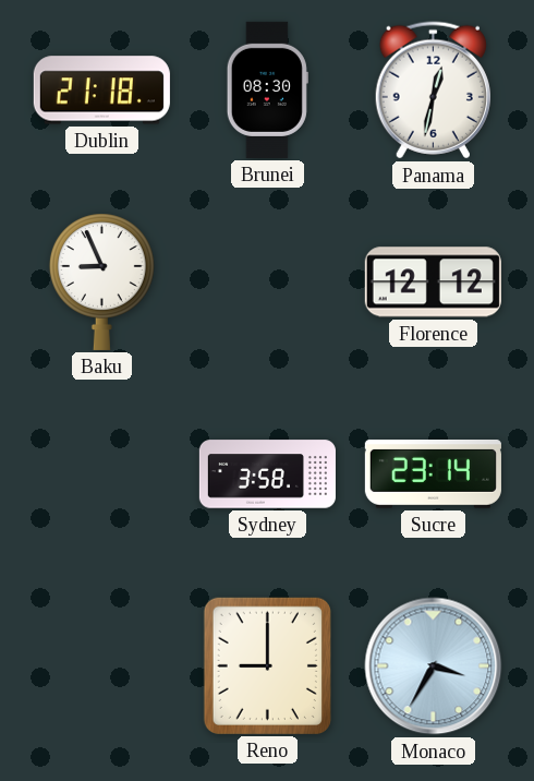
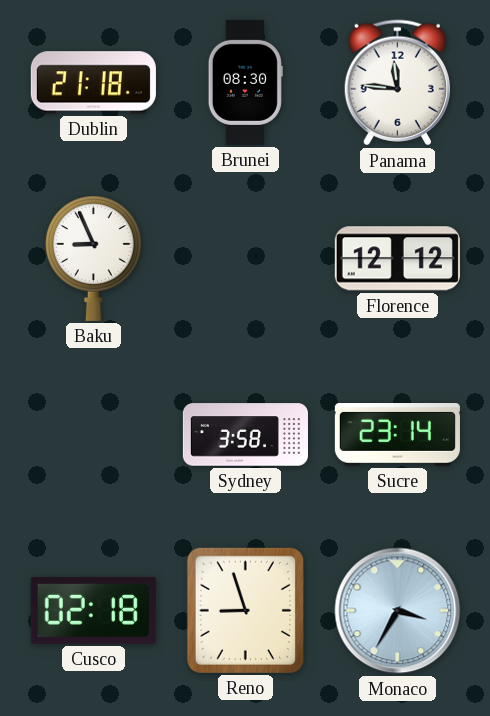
Panama: 12:32 -> 11:46
Cusco: none -> 02:18
Reno: 9:00 -> 8:57
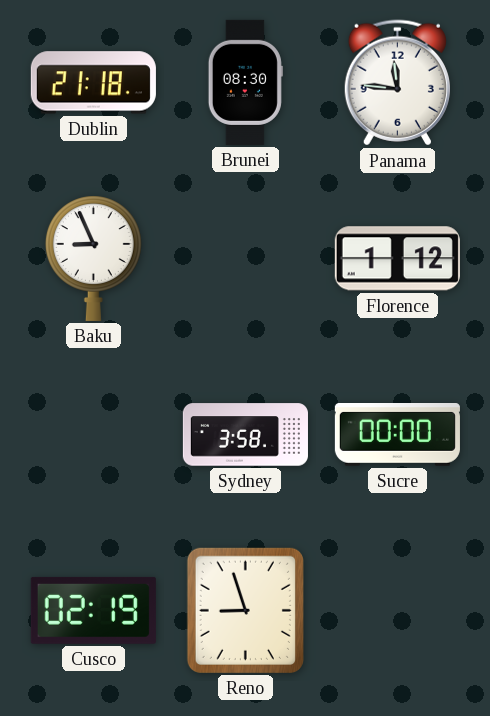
Florence: 12:12 -> 1:12
Sucre: 23:14 -> 00:00
Cusco: 02:18 -> 02:19
Monaco: 3:35 -> none
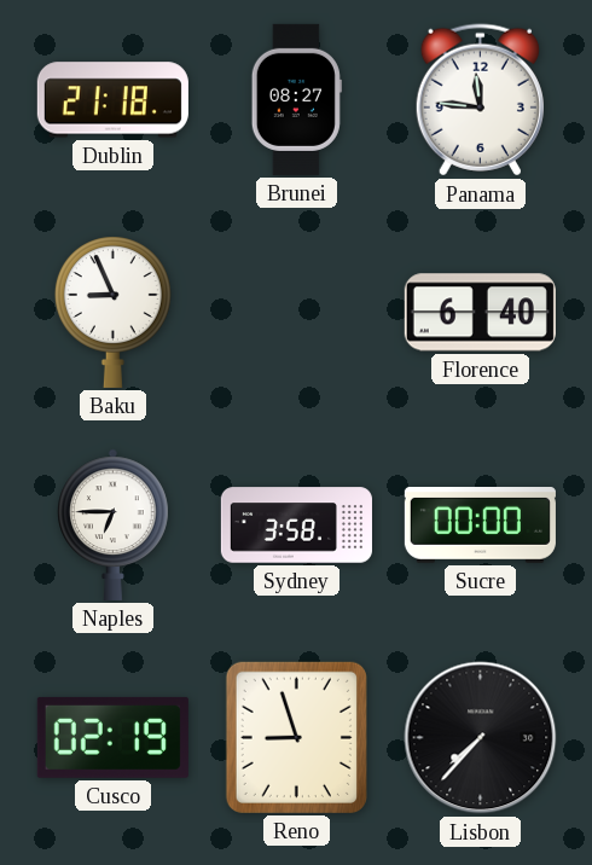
Brunei: 08:30 -> 08:27
Florence: 1:12 -> 6:40
Naples: none -> 6:45
Lisbon: none -> 7:37
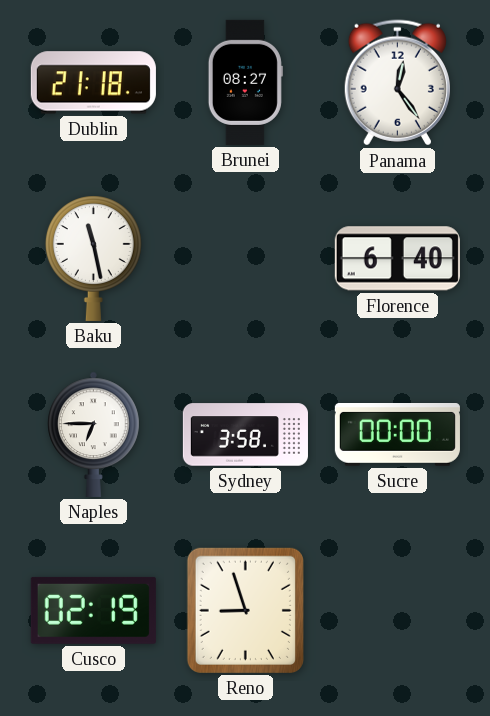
Panama: 11:46 -> 12:24
Baku: 8:56 -> 11:28
Lisbon: 7:37 -> none
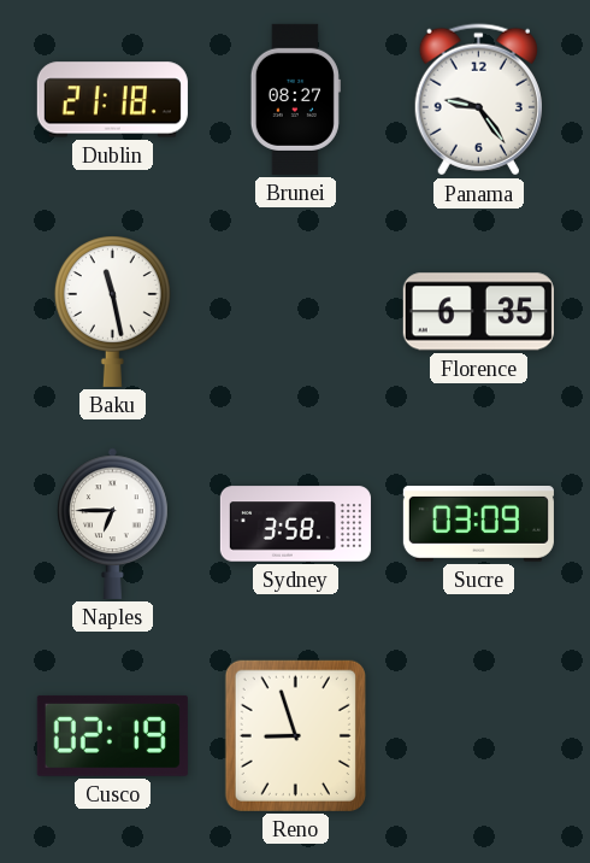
Panama: 12:24 -> 9:24
Florence: 6:40 -> 6:35
Sucre: 00:00 -> 03:09
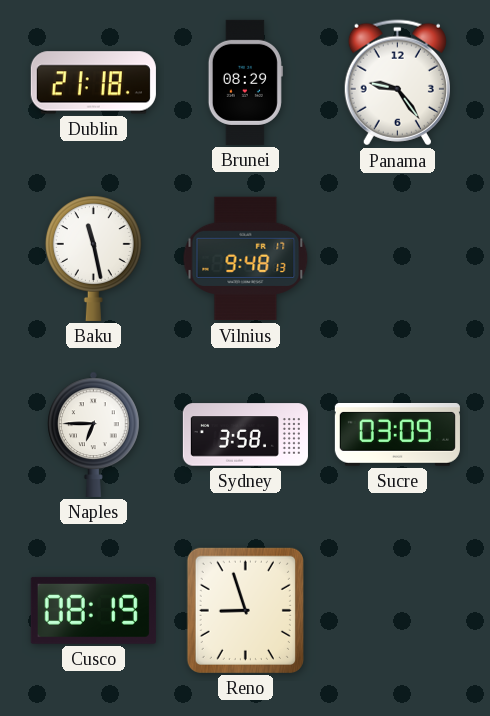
Brunei: 08:27 -> 08:29
Vilnius: none -> 9:48
Florence: 6:35 -> none
Cusco: 02:19 -> 08:19
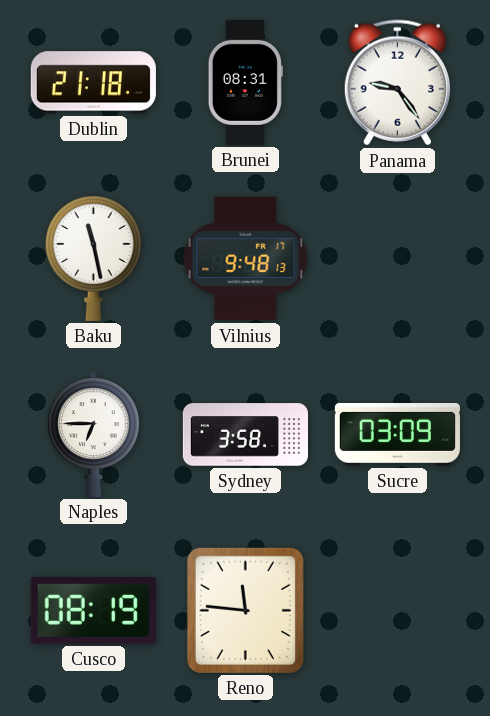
Brunei: 08:29 -> 08:31
Reno: 8:57 -> 11:46
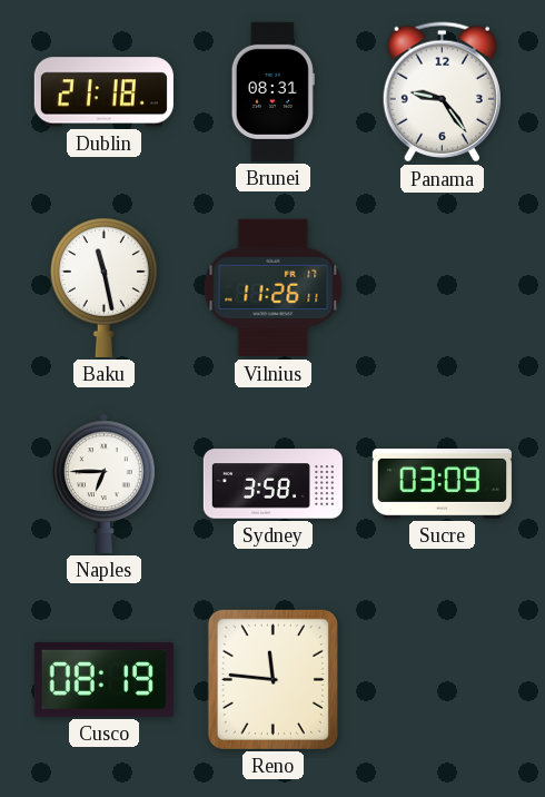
Vilnius: 9:48 -> 11:26
